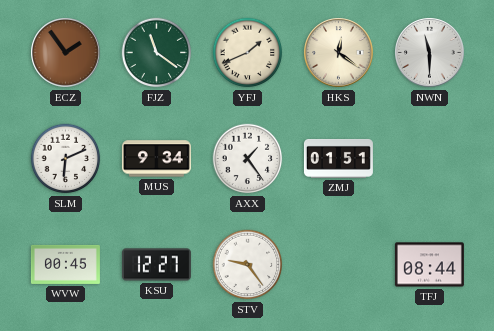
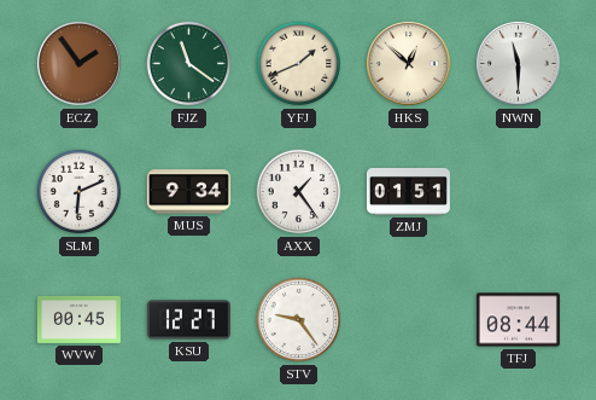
HKS: 12:21 -> 12:52
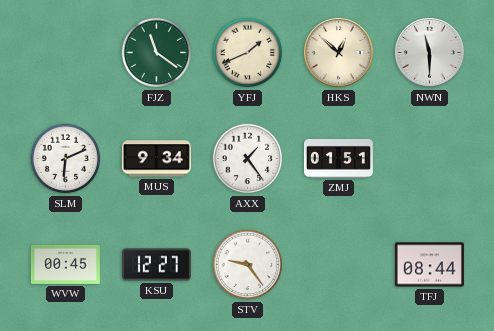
ECZ: 1:54 -> none
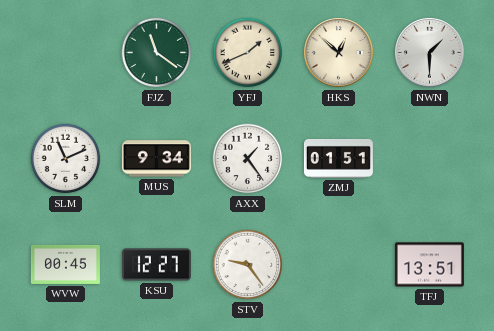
NWN: 11:30 -> 1:30
SLM: 6:11 -> 11:11
TFJ: 08:44 -> 13:51
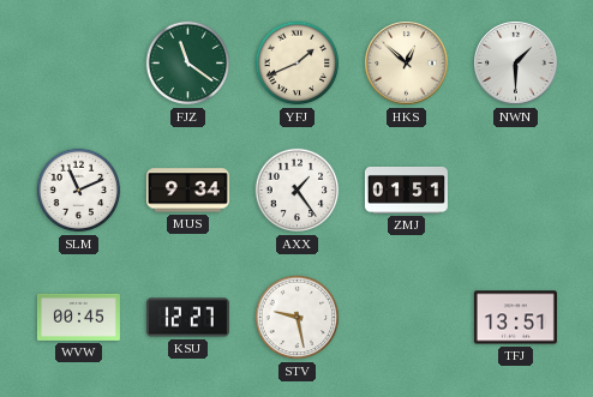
STV: 9:24 -> 9:28
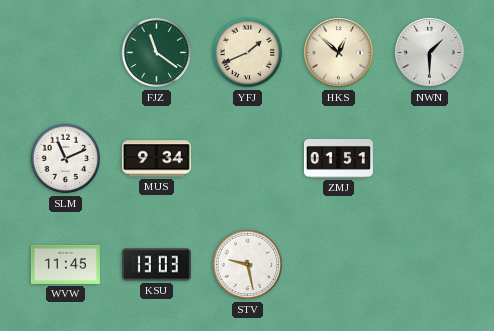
AXX: 1:24 -> none
WVW: 00:45 -> 11:45
KSU: 12:27 -> 13:03
TFJ: 13:51 -> none
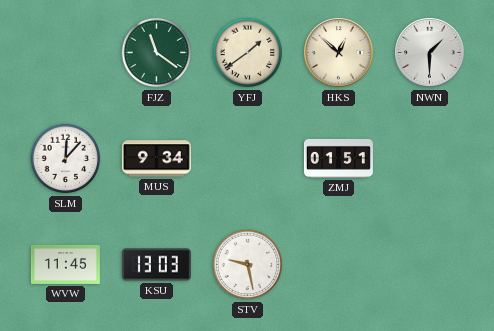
YFJ: 1:41 -> 1:39
SLM: 11:11 -> 12:07
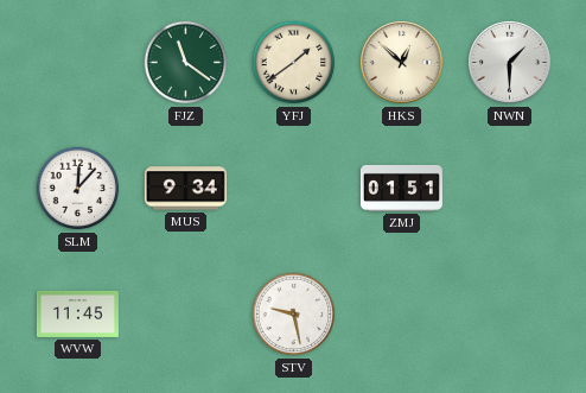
KSU: 13:03 -> none
